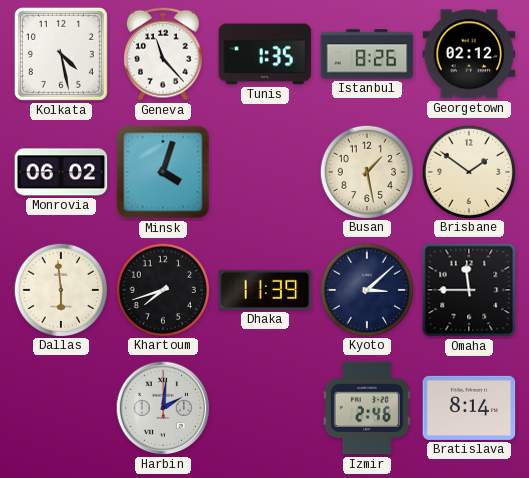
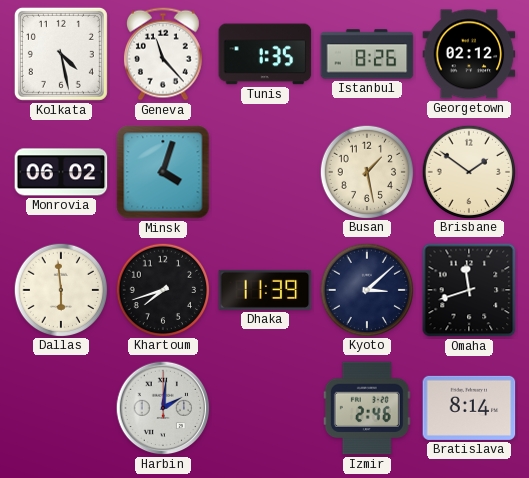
Omaha: 11:45 -> 11:42
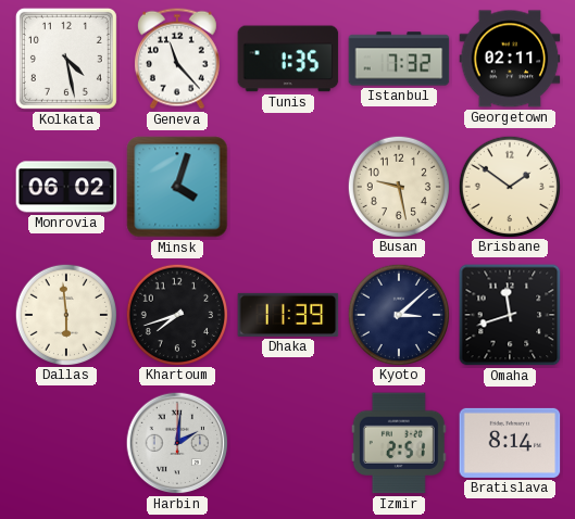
Istanbul: 8:26 -> 7:32
Georgetown: 02:12 -> 02:11
Busan: 1:28 -> 9:28
Izmir: 2:46 -> 2:51
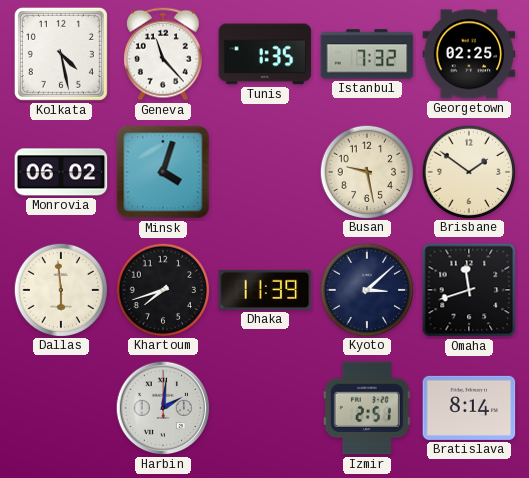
Georgetown: 02:11 -> 02:25
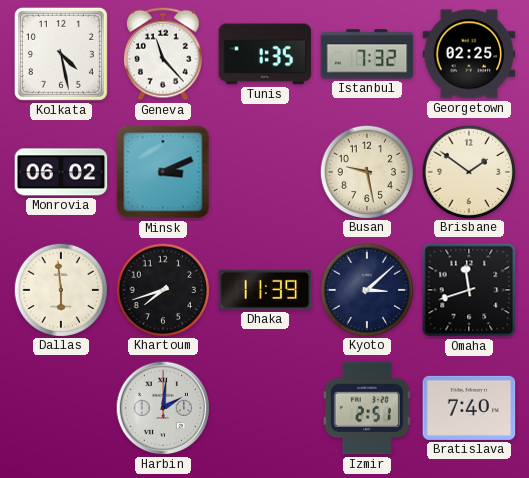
Minsk: 4:03 -> 3:11
Bratislava: 8:14 -> 7:40
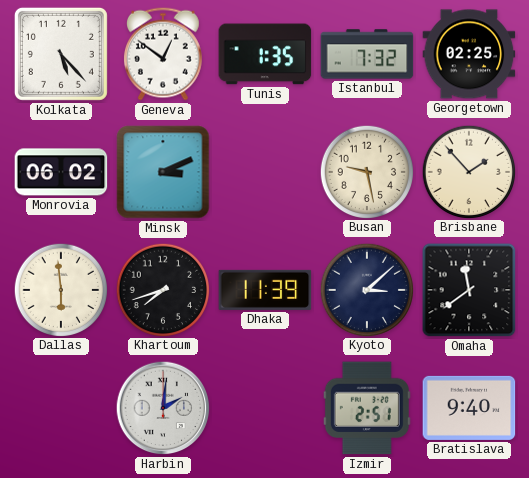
Kolkata: 4:28 -> 5:23
Geneva: 11:23 -> 12:51
Brisbane: 1:51 -> 1:53
Omaha: 11:42 -> 11:39
Bratislava: 7:40 -> 9:40
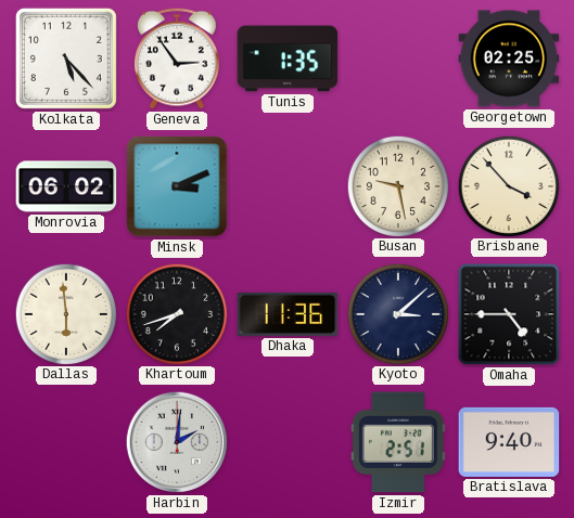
Geneva: 12:51 -> 2:54
Istanbul: 7:32 -> none
Brisbane: 1:53 -> 3:53
Dhaka: 11:39 -> 11:36
Omaha: 11:39 -> 4:45
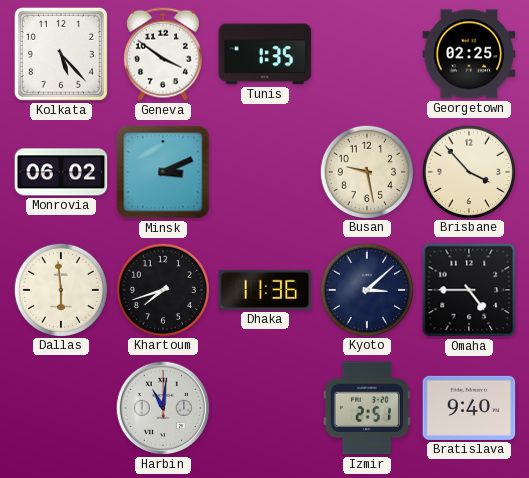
Geneva: 2:54 -> 3:51
Harbin: 2:01 -> 11:01
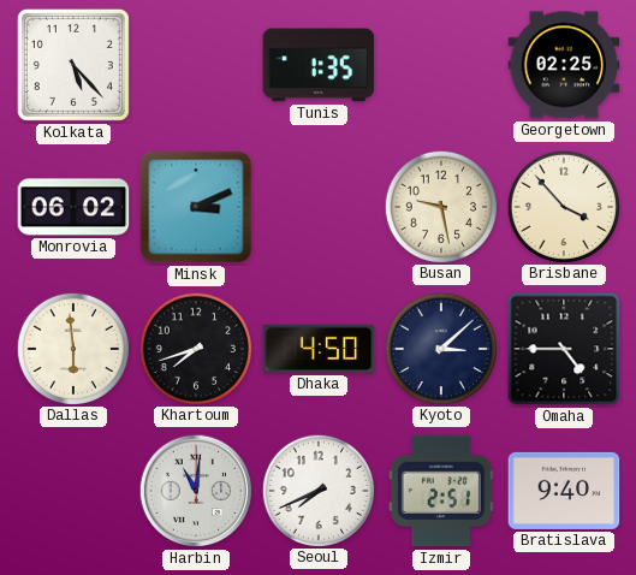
Geneva: 3:51 -> none
Dhaka: 11:36 -> 4:50
Seoul: none -> 7:41
